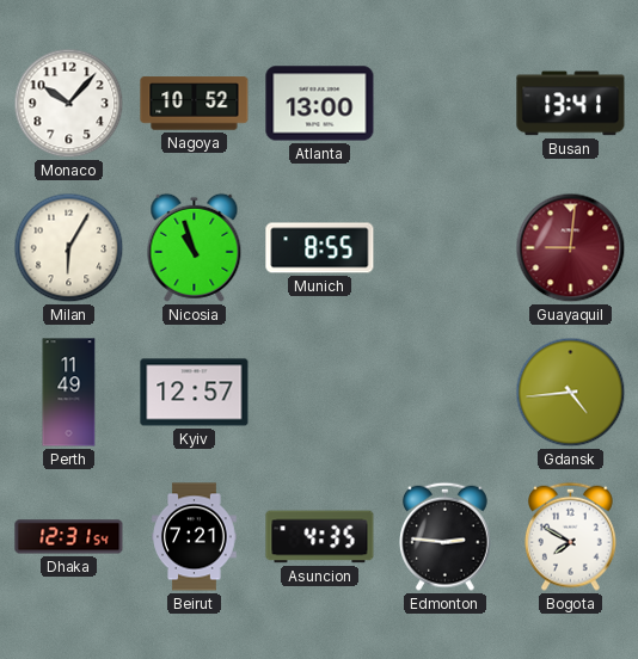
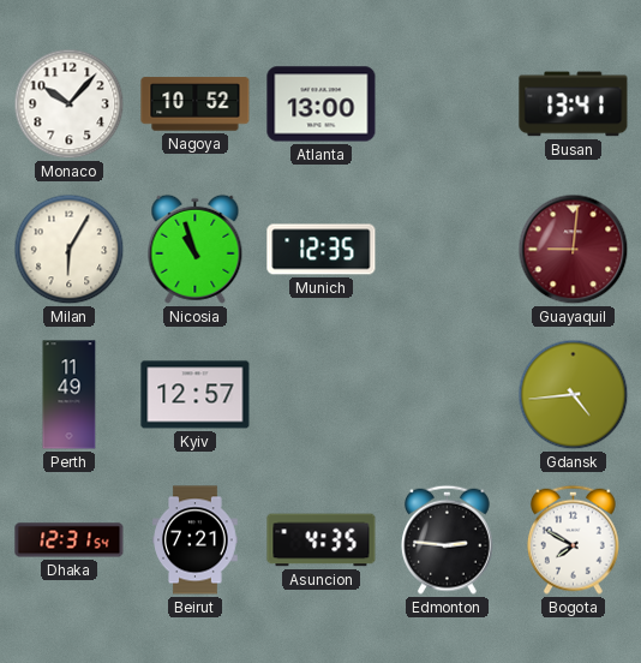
Munich: 8:55 -> 12:35
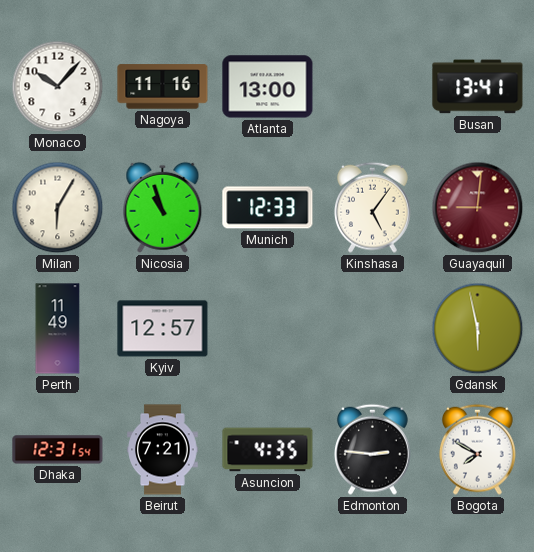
Nagoya: 10:52 -> 11:16
Munich: 12:35 -> 12:33
Kinshasa: none -> 5:06
Gdansk: 4:44 -> 5:58
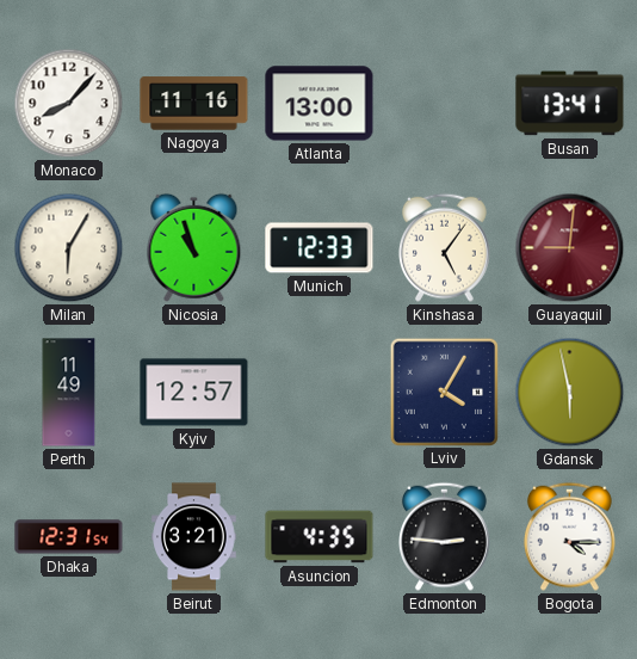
Monaco: 10:07 -> 8:07
Lviv: none -> 4:05
Beirut: 7:21 -> 3:21
Bogota: 7:50 -> 4:15
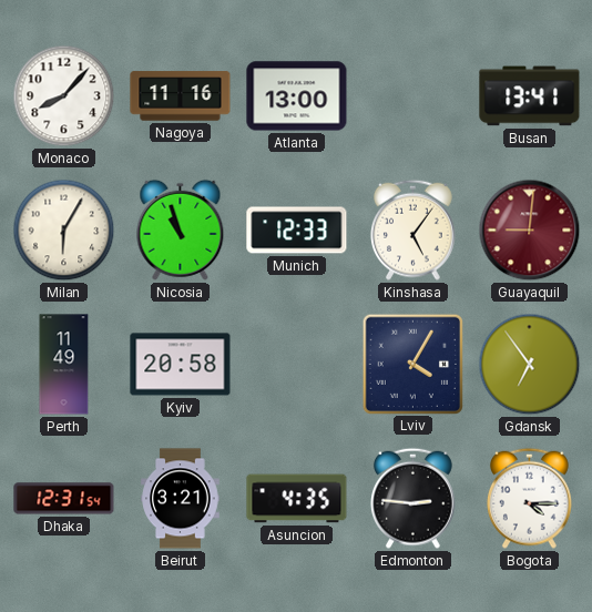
Kyiv: 12:57 -> 20:58
Gdansk: 5:58 -> 6:54
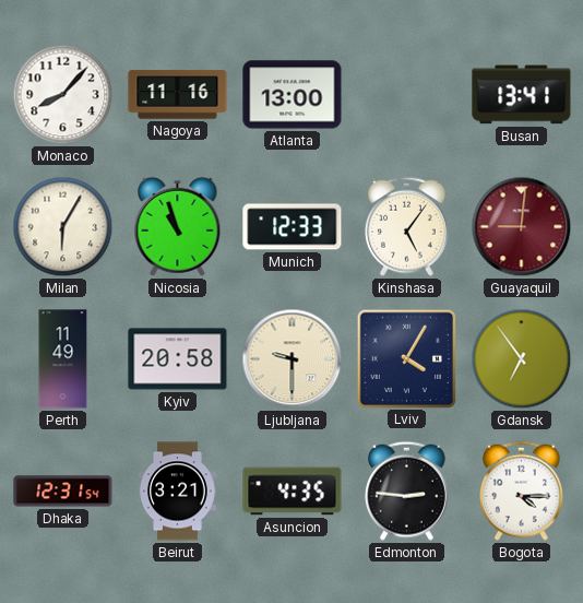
Ljubljana: none -> 9:30
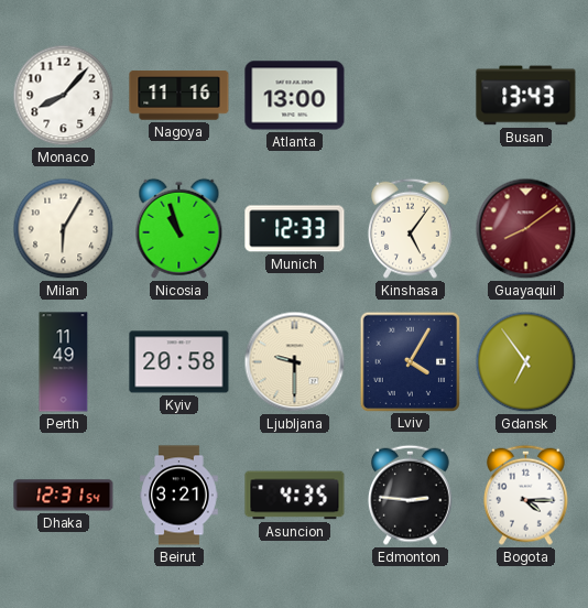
Busan: 13:41 -> 13:43
Guayaquil: 9:01 -> 8:09
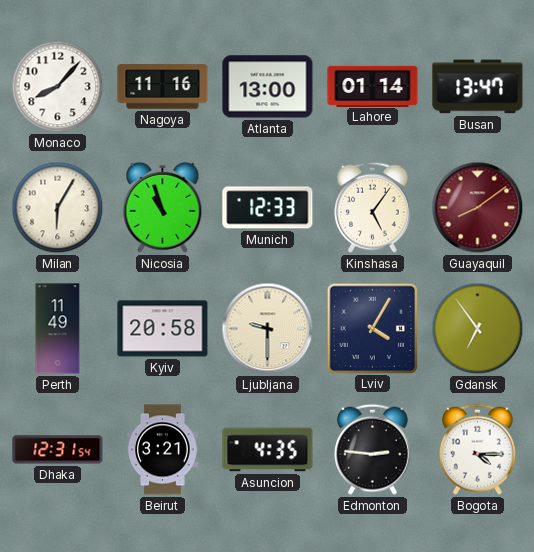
Lahore: none -> 01:14
Busan: 13:43 -> 13:47
